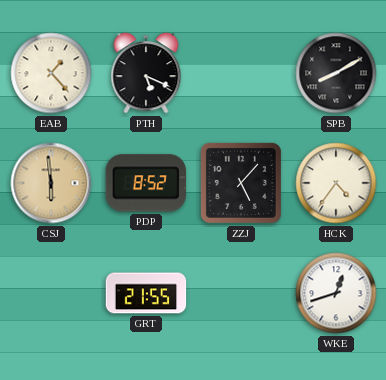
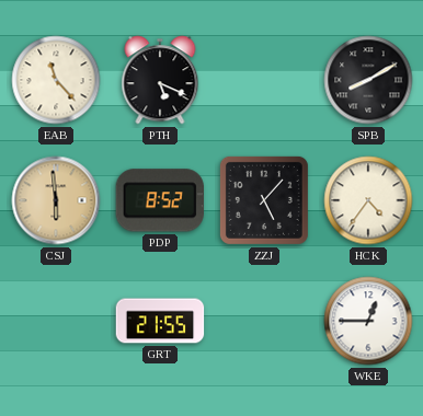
EAB: 1:23 -> 11:23
WKE: 12:42 -> 12:45
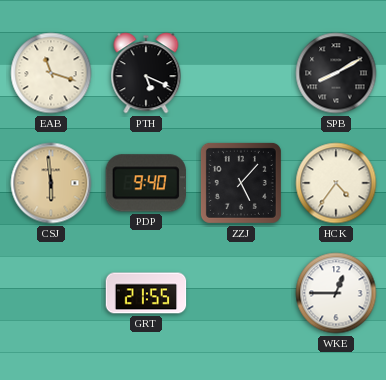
EAB: 11:23 -> 11:18
PDP: 8:52 -> 9:40
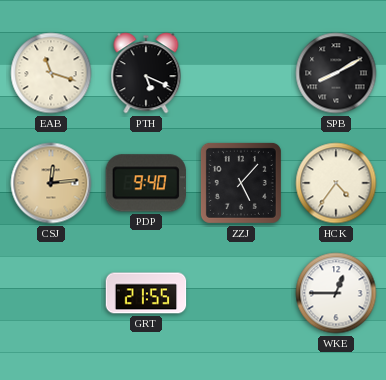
CSJ: 5:59 -> 12:14
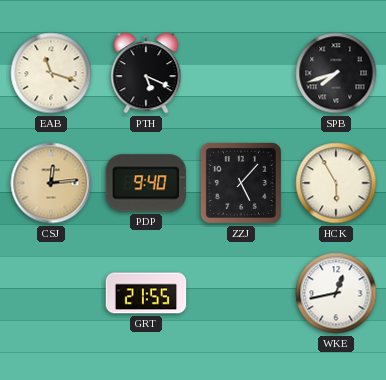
SPB: 8:10 -> 7:42
HCK: 4:36 -> 5:55
WKE: 12:45 -> 12:43
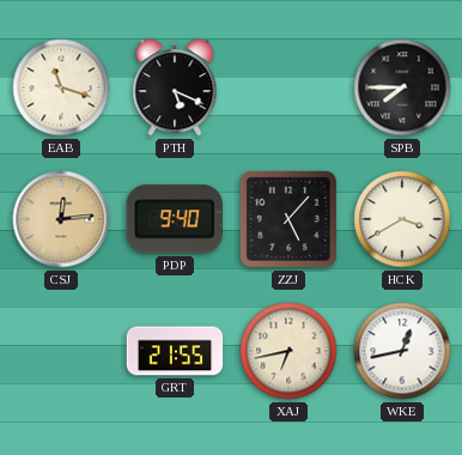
SPB: 7:42 -> 7:45
HCK: 5:55 -> 3:40
XAJ: none -> 6:43
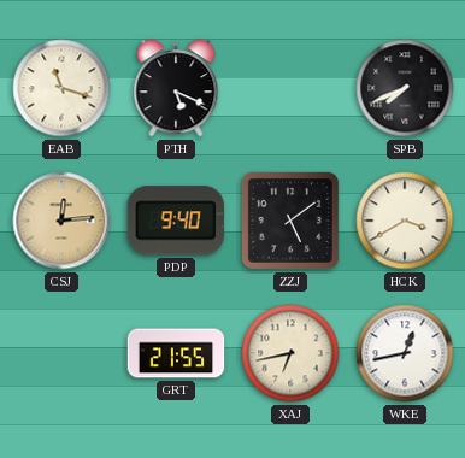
SPB: 7:45 -> 7:41
ZZJ: 5:07 -> 5:09
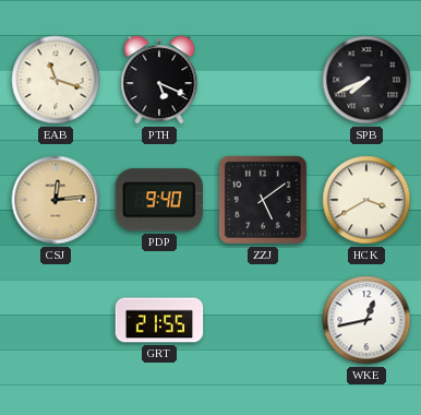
XAJ: 6:43 -> none
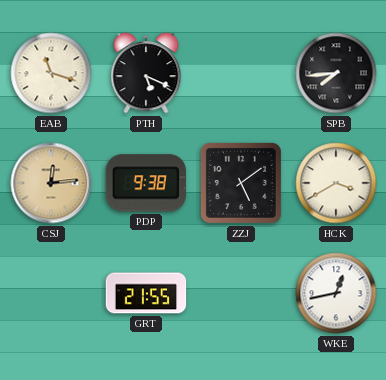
SPB: 7:41 -> 7:44
PDP: 9:40 -> 9:38
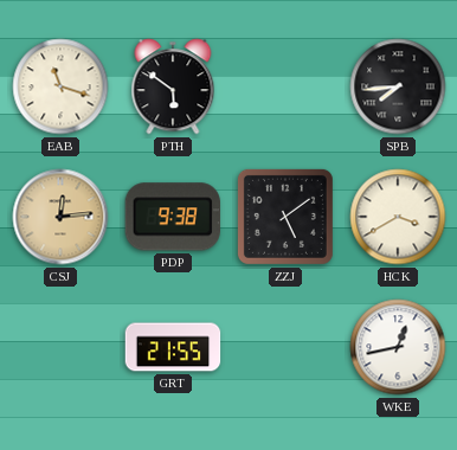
PTH: 5:19 -> 5:51
